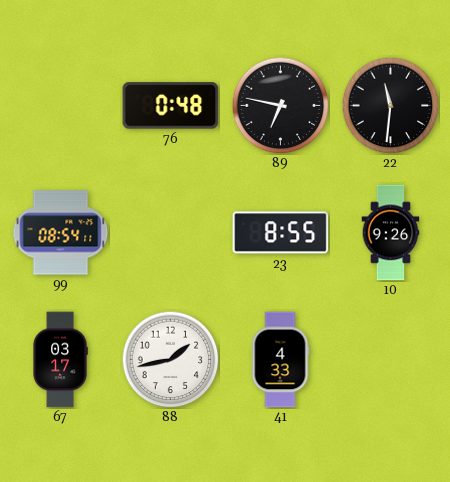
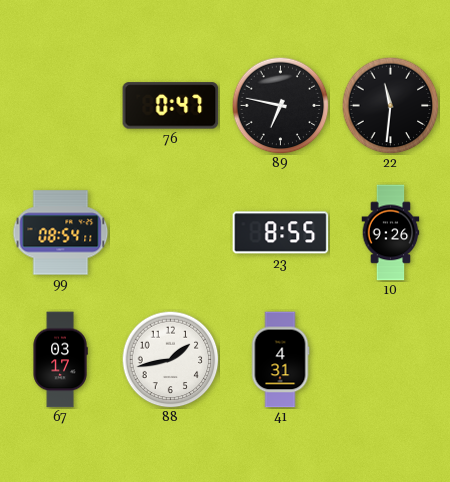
76: 0:48 -> 0:47
41: 4:33 -> 4:31
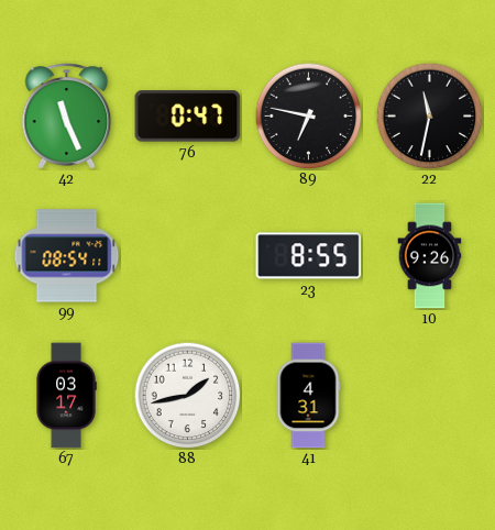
42: none -> 11:26
22: 11:31 -> 11:32
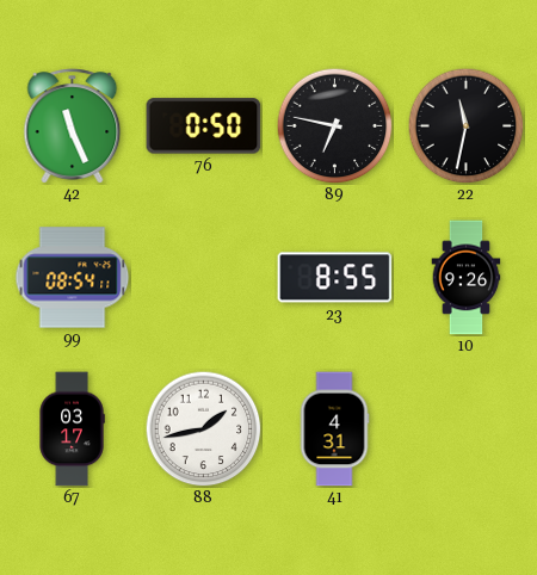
76: 0:47 -> 0:50
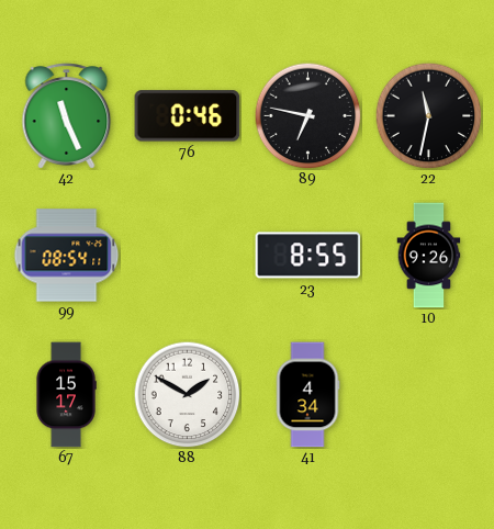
76: 0:50 -> 0:46
67: 03:17 -> 15:17
88: 1:43 -> 1:50
41: 4:31 -> 4:34
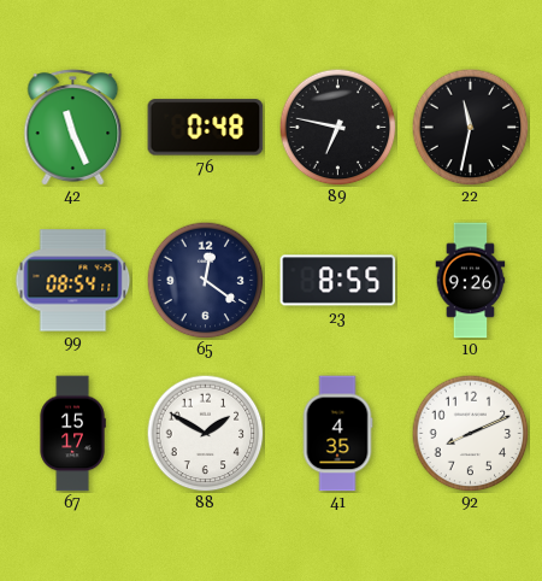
76: 0:46 -> 0:48
65: none -> 12:21
41: 4:34 -> 4:35
92: none -> 8:11
